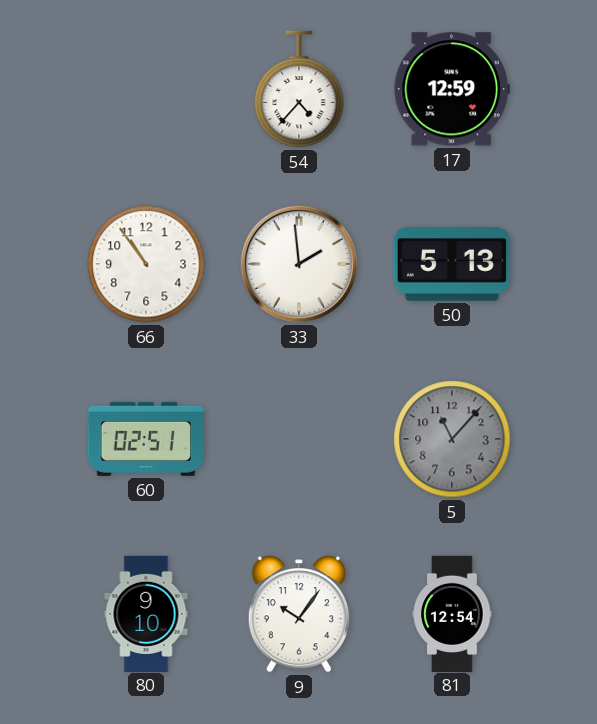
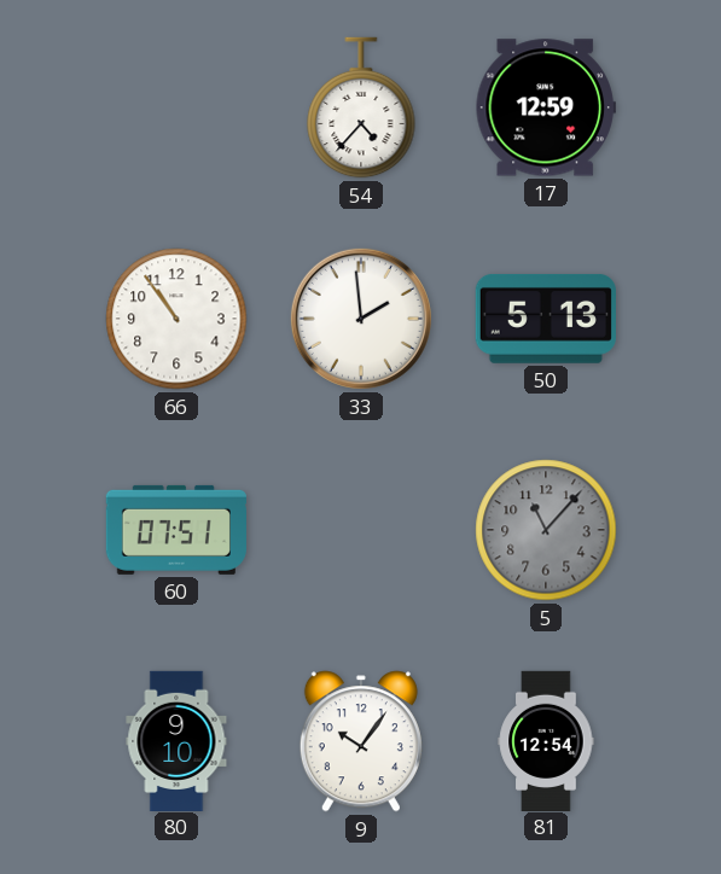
60: 02:51 -> 07:51
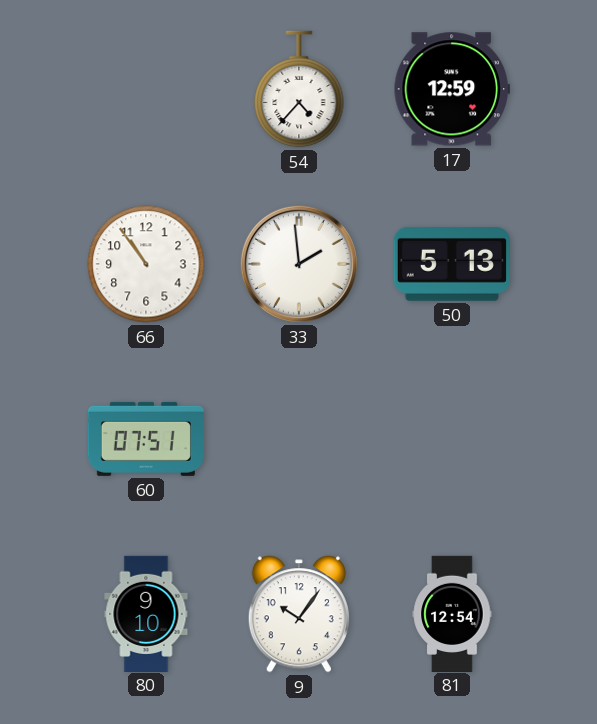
5: 11:07 -> none
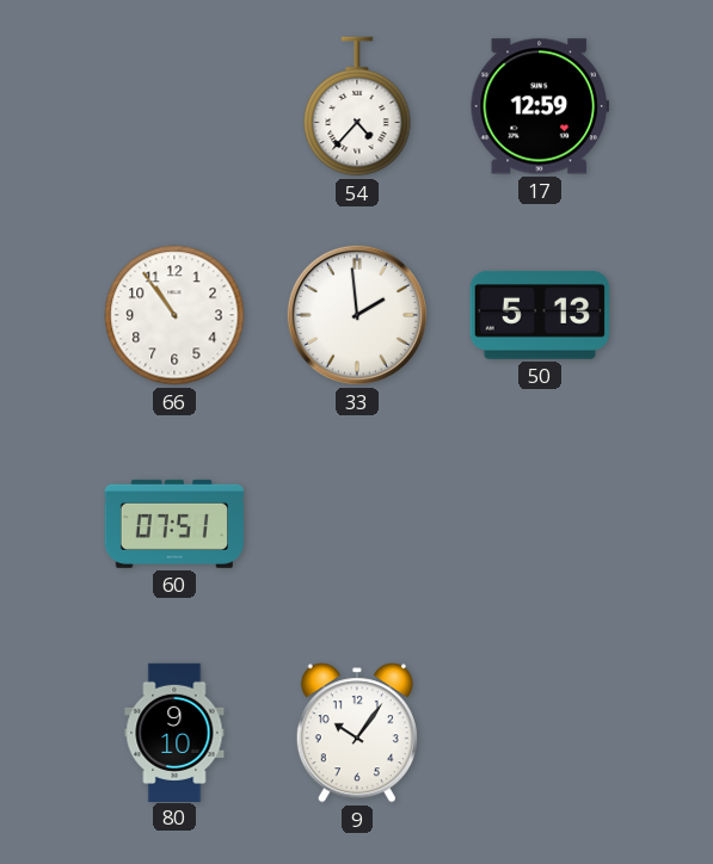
81: 12:54 -> none
